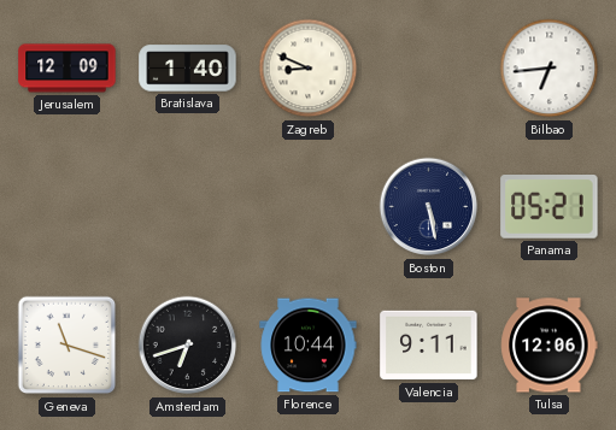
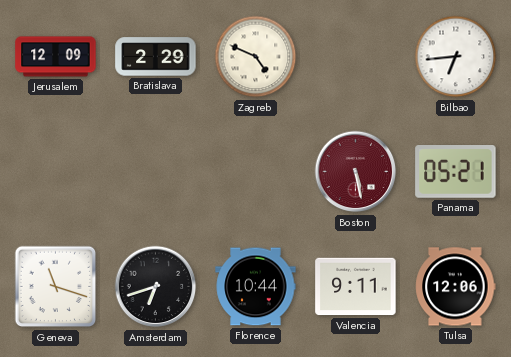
Bratislava: 1:40 -> 2:29
Zagreb: 8:49 -> 4:49
Boston dial: navy -> burgundy
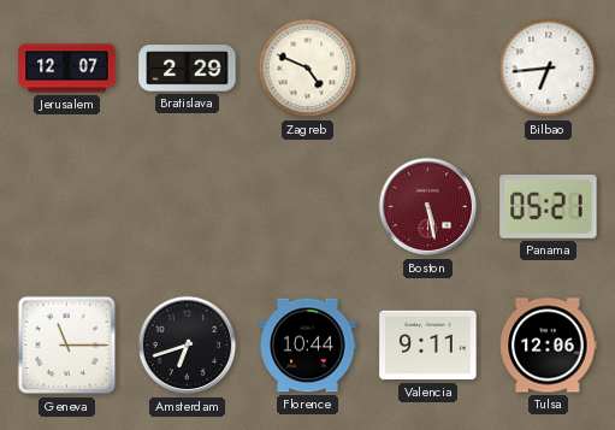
Jerusalem: 12:09 -> 12:07
Geneva: 11:18 -> 11:15
